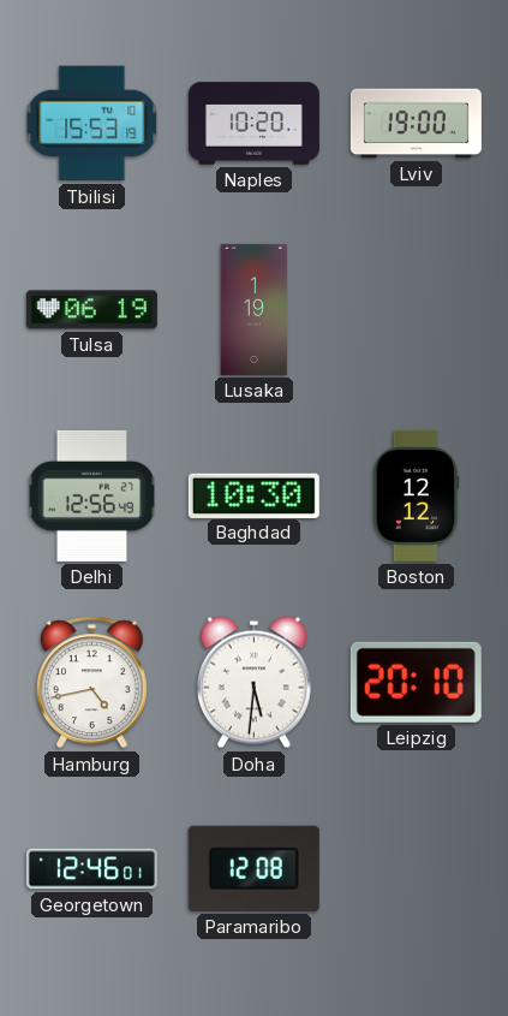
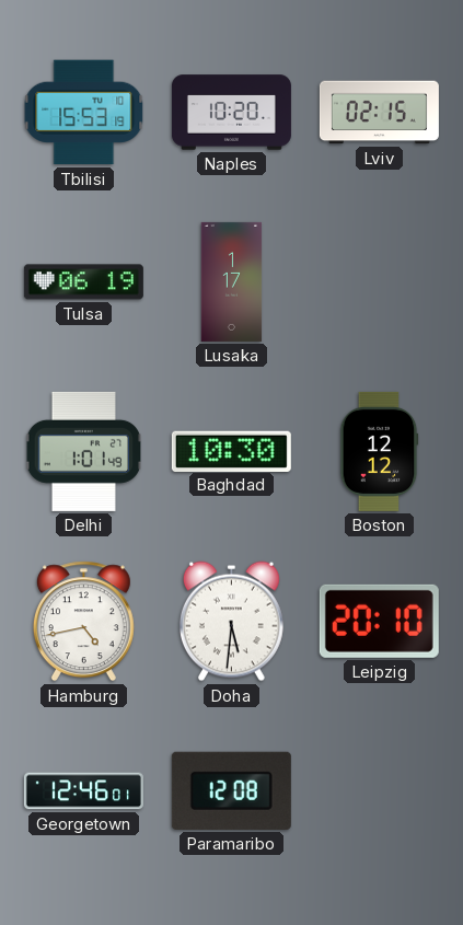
Lviv: 19:00 -> 02:15
Lusaka: 1:19 -> 1:17
Delhi: 12:56 -> 1:01
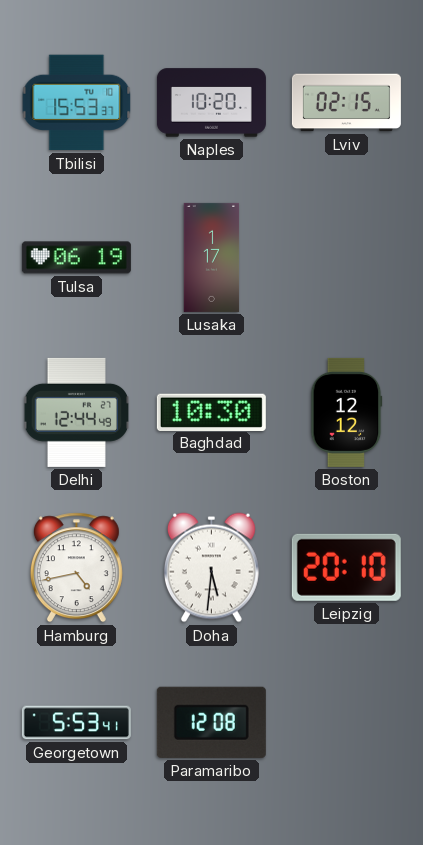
Tbilisi: 15:53:19 -> 15:53:37
Delhi: 1:01 -> 12:44
Georgetown: 12:46 -> 5:53
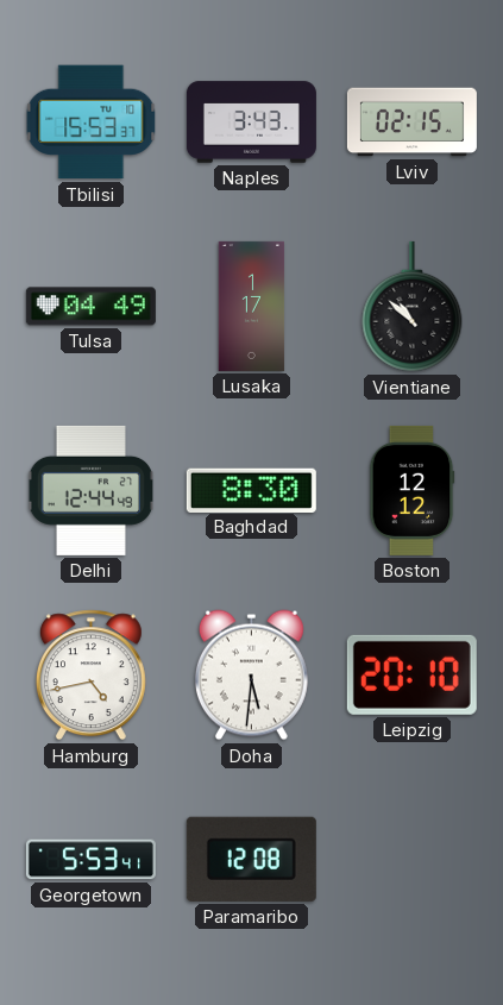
Naples: 10:20 -> 3:43
Tulsa: 06:19 -> 04:49
Vientiane: none -> 10:52
Baghdad: 10:30 -> 8:30
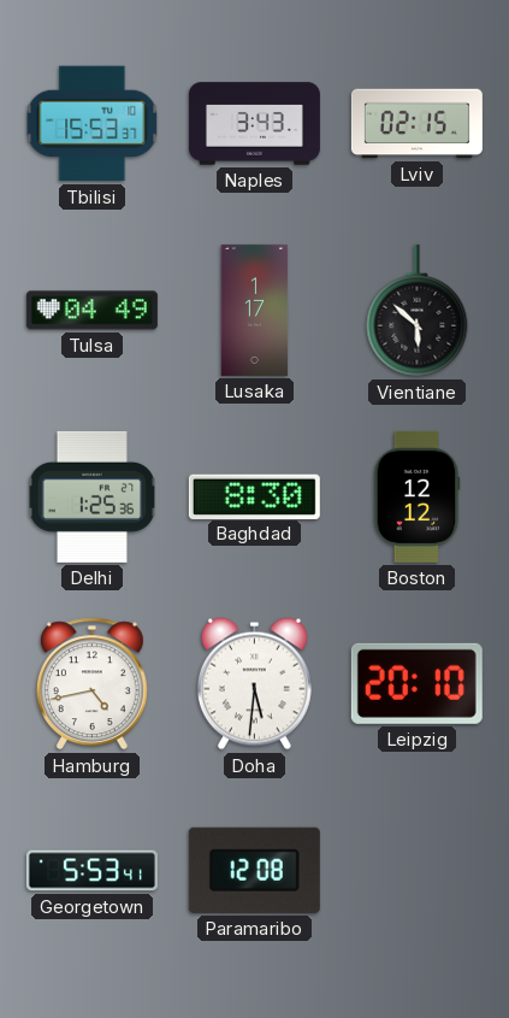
Vientiane: 10:52 -> 5:52
Delhi: 12:44 -> 1:25
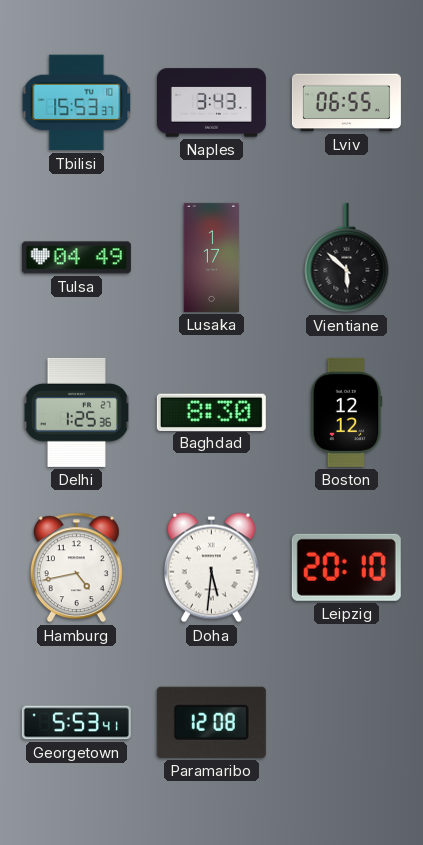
Lviv: 02:15 -> 06:55
